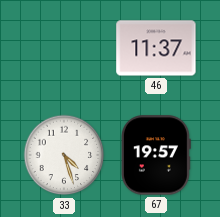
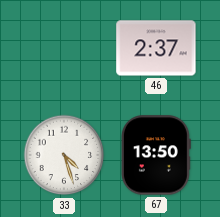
46: 11:37 -> 2:37
67: 19:57 -> 13:50
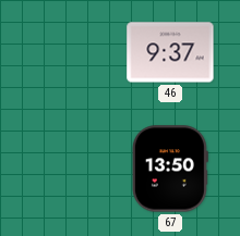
46: 2:37 -> 9:37
33: 4:27 -> none
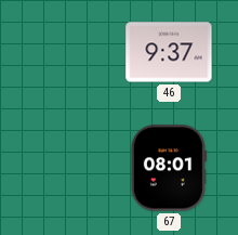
67: 13:50 -> 08:01
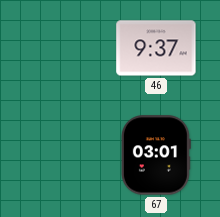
67: 08:01 -> 03:01
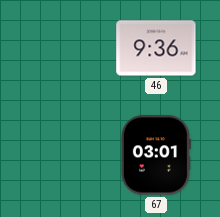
46: 9:37 -> 9:36
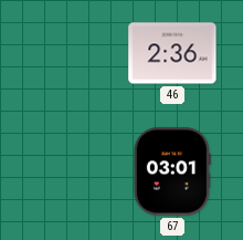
46: 9:36 -> 2:36
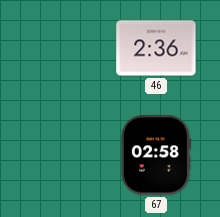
67: 03:01 -> 02:58
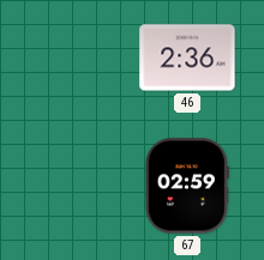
67: 02:58 -> 02:59
